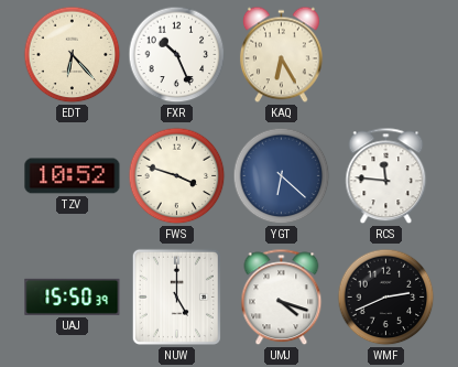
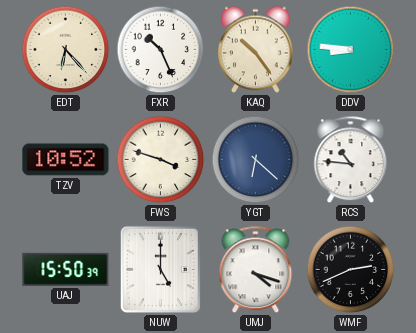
KAQ: 6:25 -> 10:24
DDV: none -> 8:46
RCS: 11:46 -> 10:46
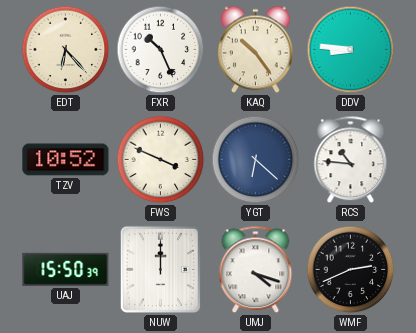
FWS: 3:48 -> 3:49
NUW: 5:00 -> 12:00
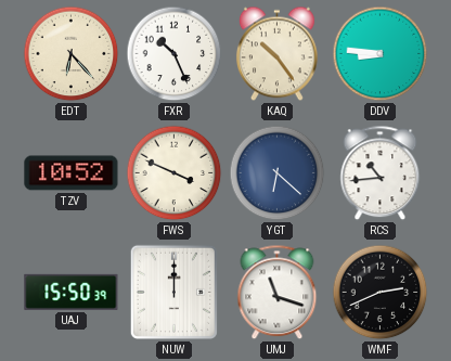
RCS: 10:46 -> 10:44
UMJ: 4:18 -> 11:18
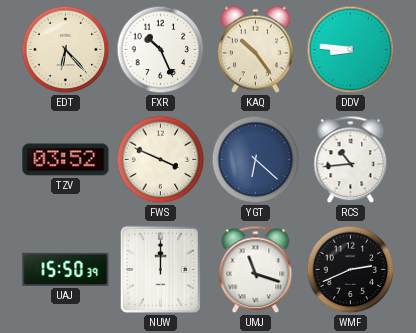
TZV: 10:52 -> 03:52
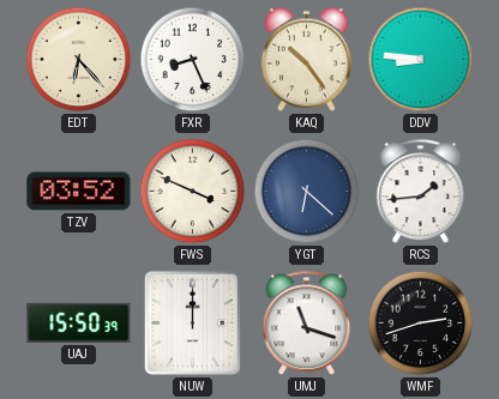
FXR: 10:26 -> 8:26
RCS: 10:44 -> 1:44
WMF: 2:41 -> 2:42
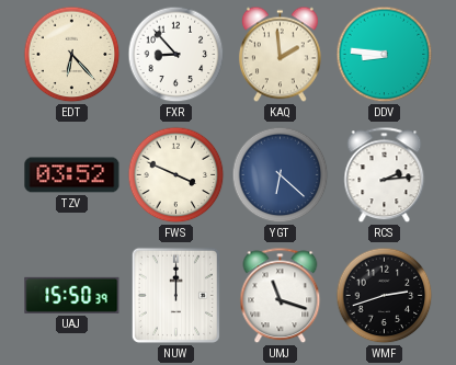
FXR: 8:26 -> 8:53
KAQ: 10:24 -> 1:59
RCS: 1:44 -> 2:14
